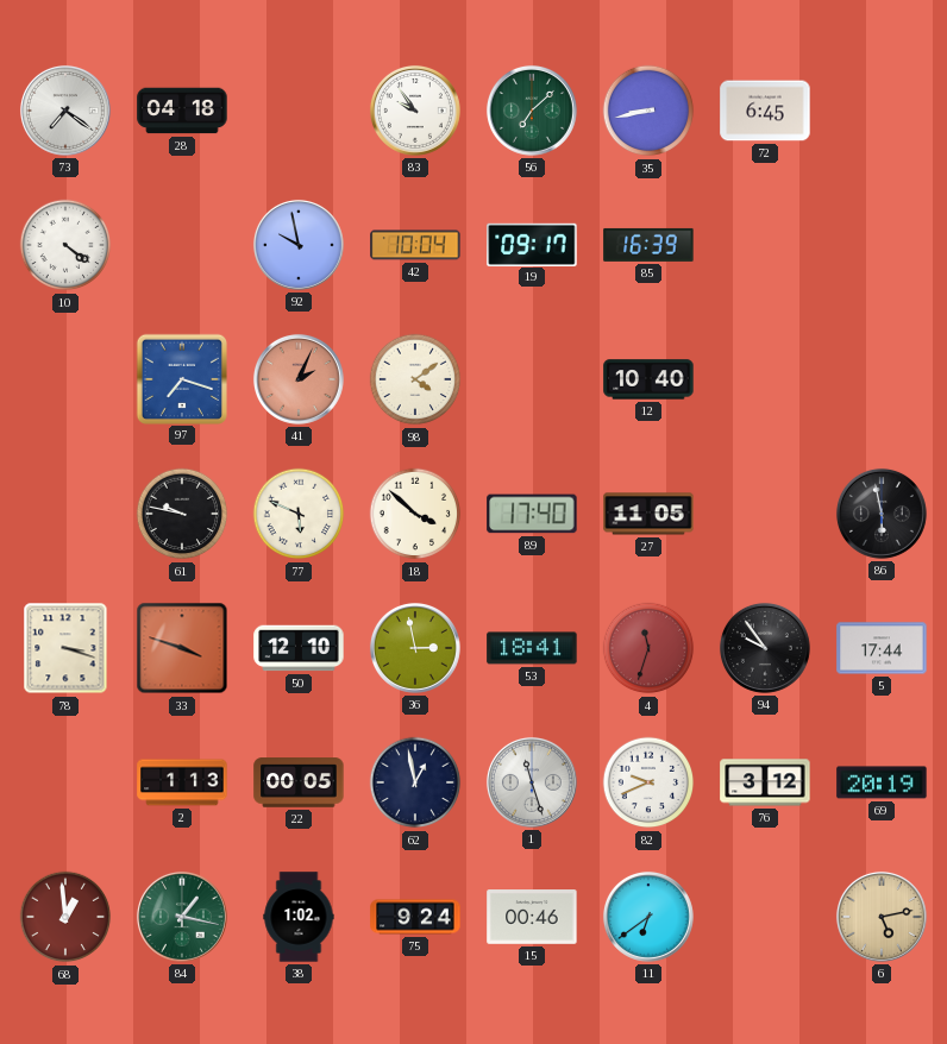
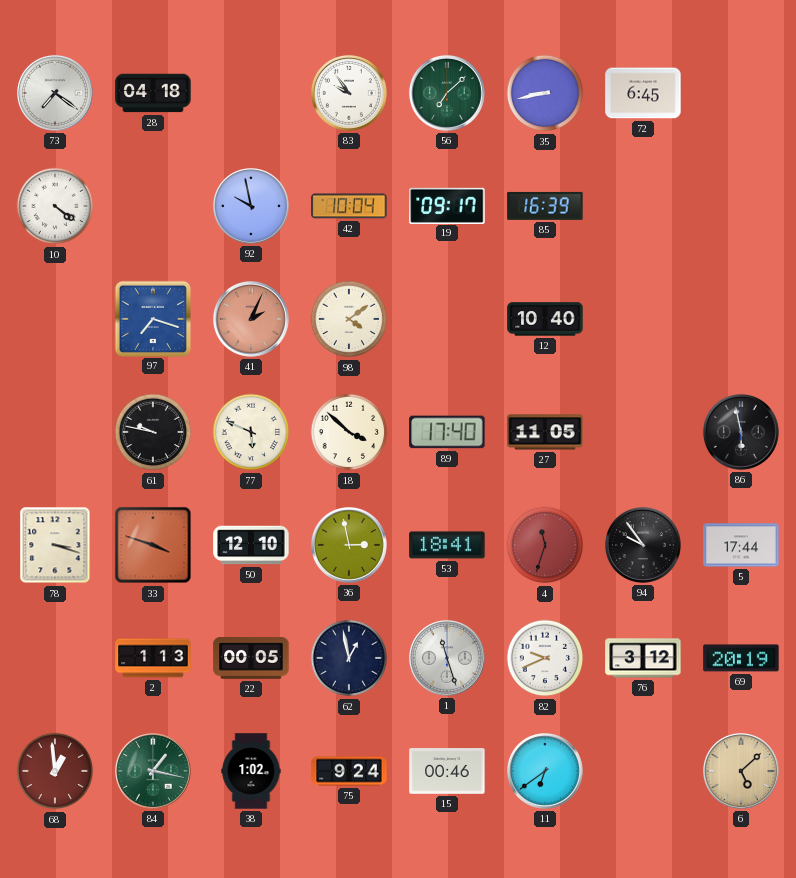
6: 5:13 -> 5:08
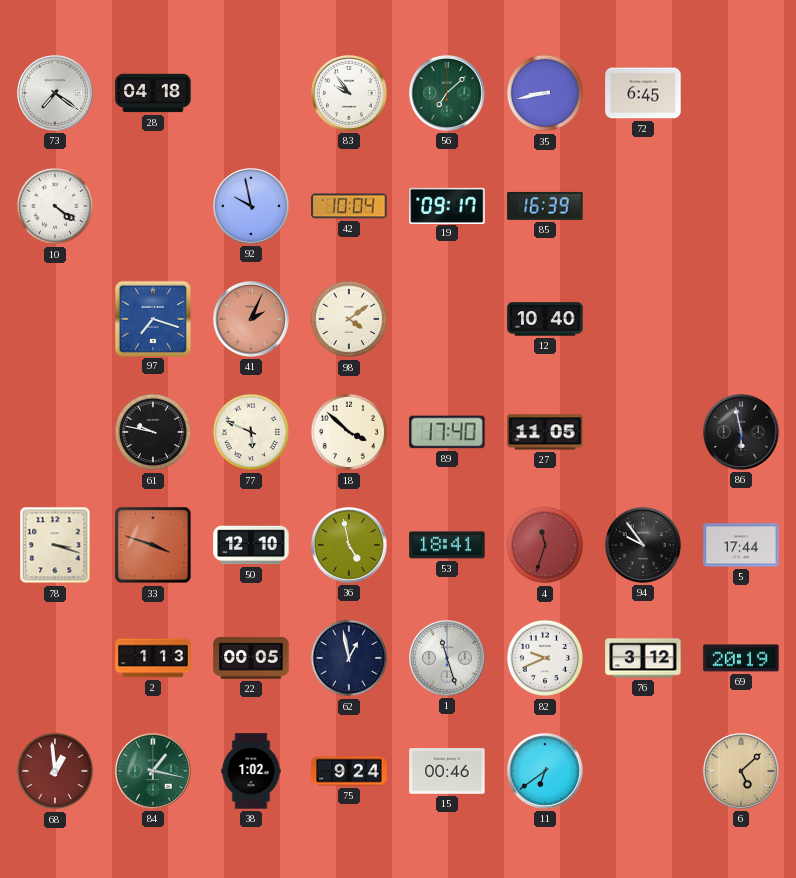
36: 2:58 -> 4:58
